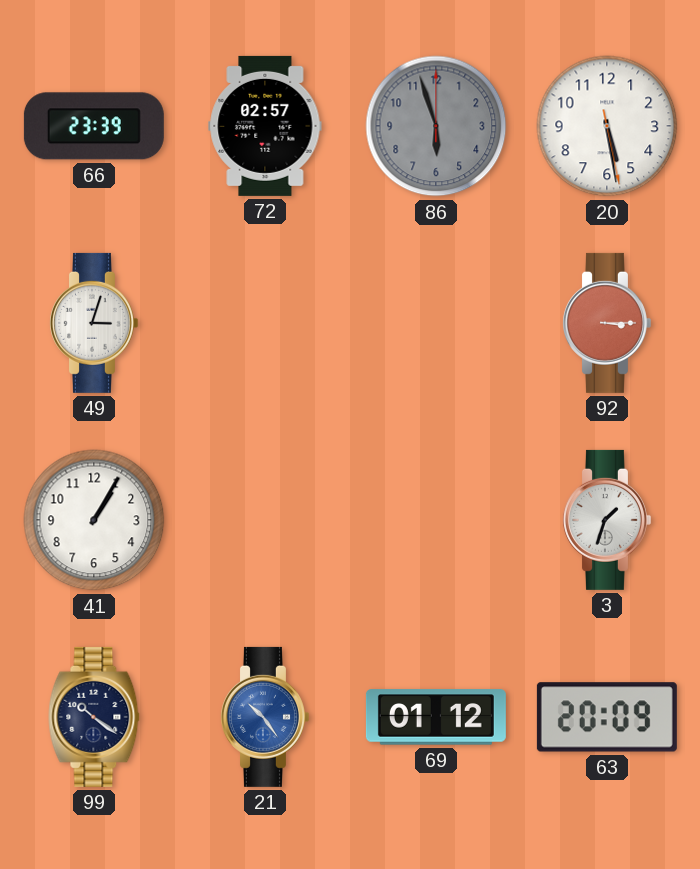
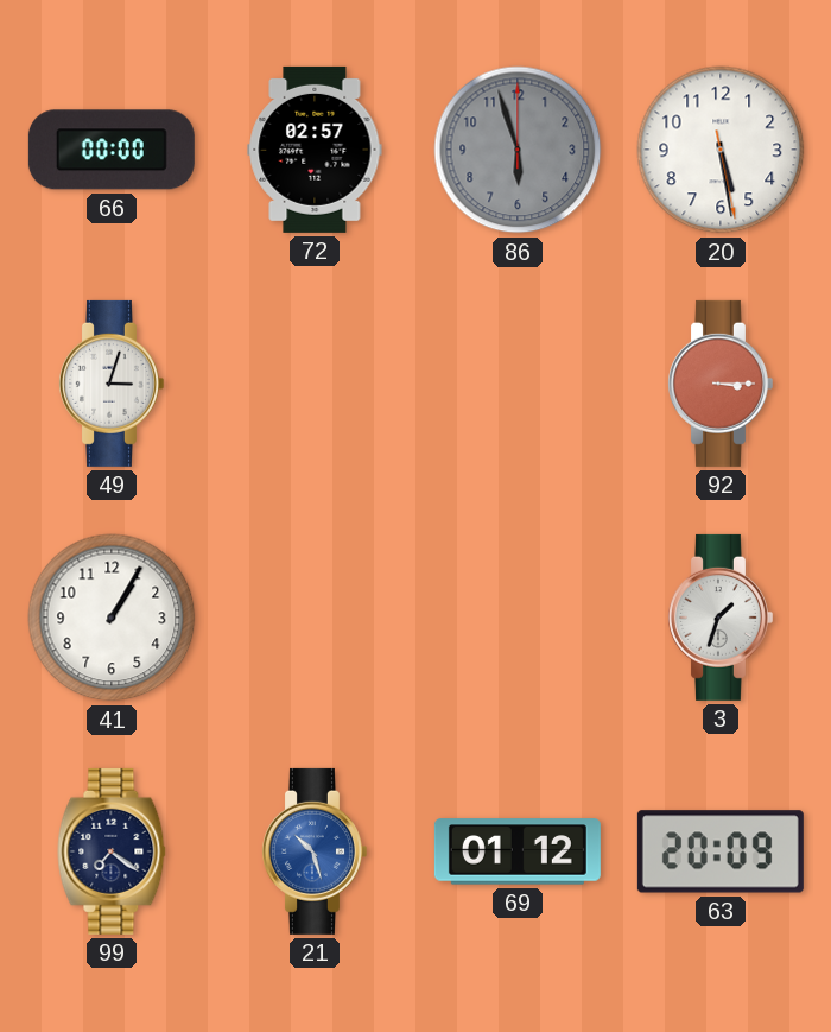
66: 23:39 -> 00:00
99: 10:21 -> 7:21
21: 10:24 -> 10:27
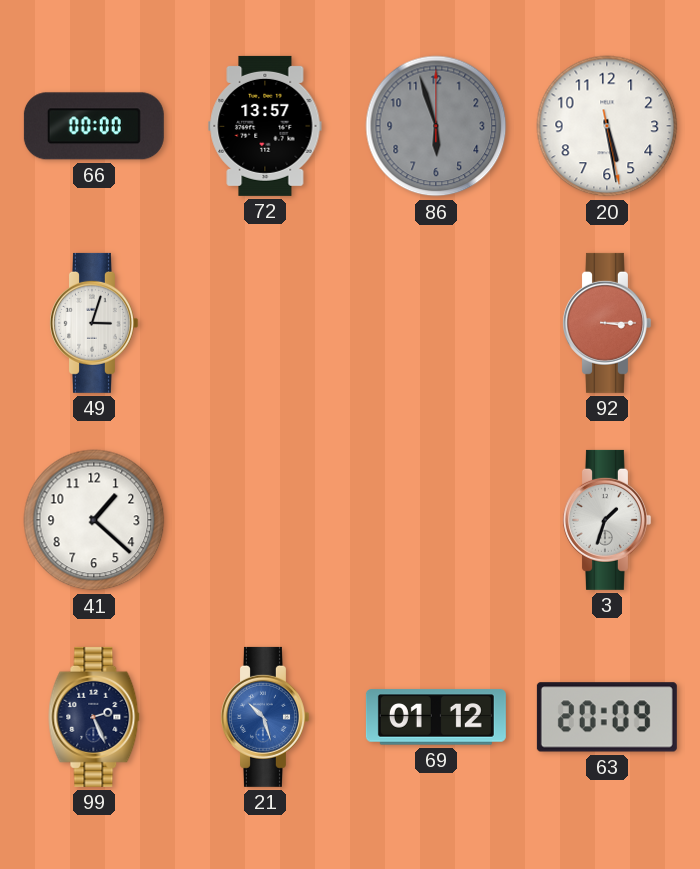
72: 02:57 -> 13:57
41: 1:05 -> 1:22
99: 7:21 -> 2:26
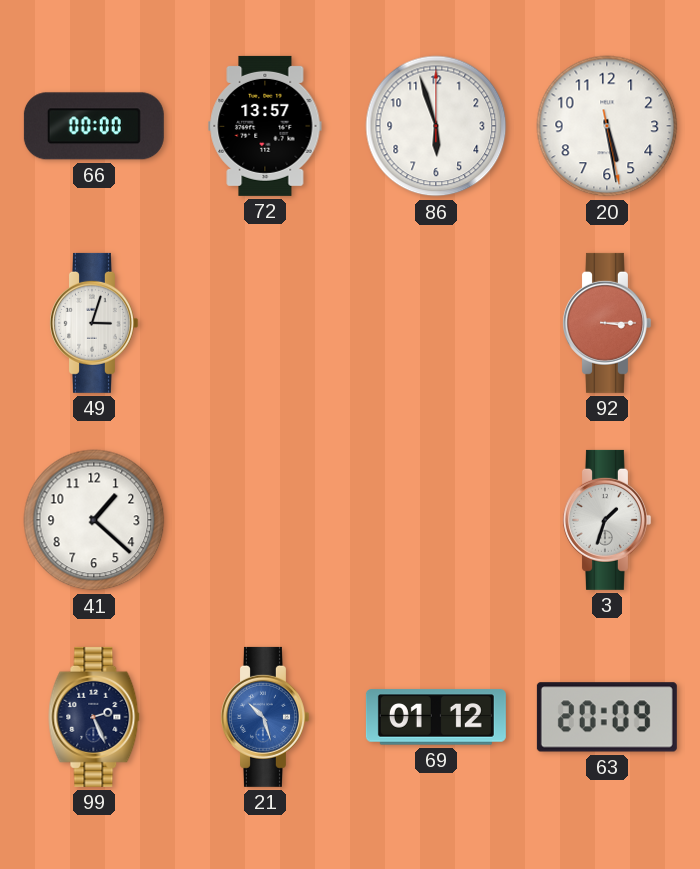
86 dial: grey -> white
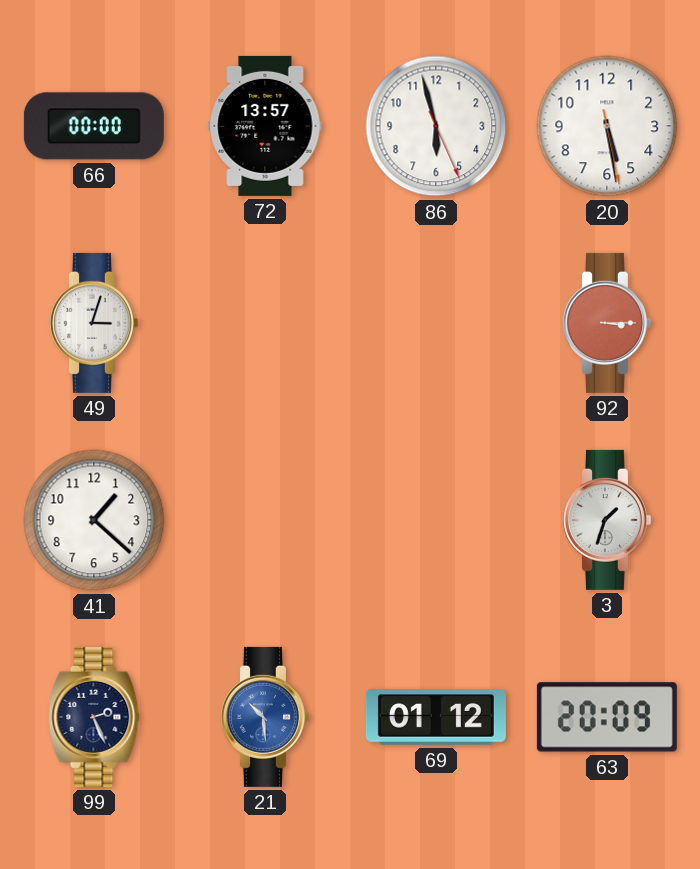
86: 5:57:00 -> 5:57:26
21: 10:27 -> 10:29
